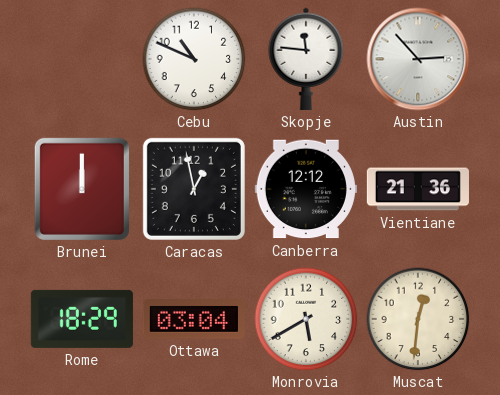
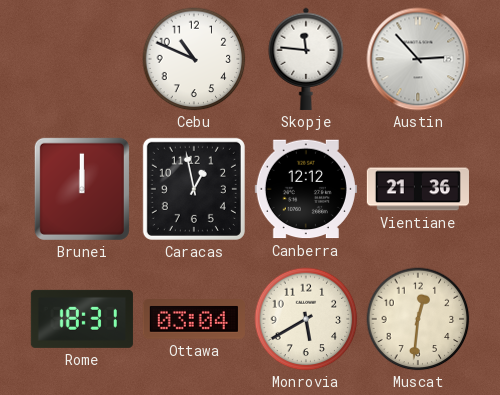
Rome: 18:29 -> 18:31
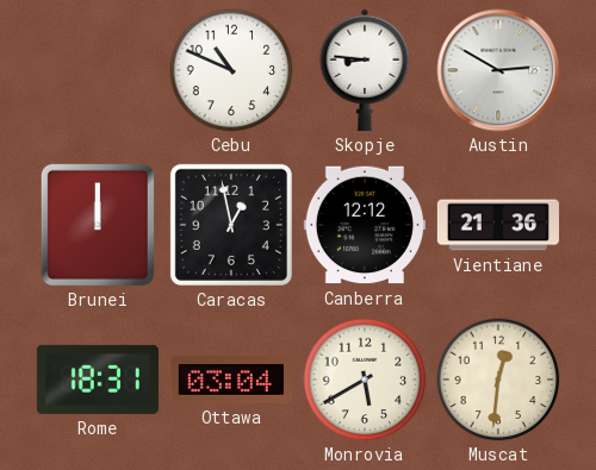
Skopje: 11:46 -> 8:46
Austin: 2:53 -> 2:50
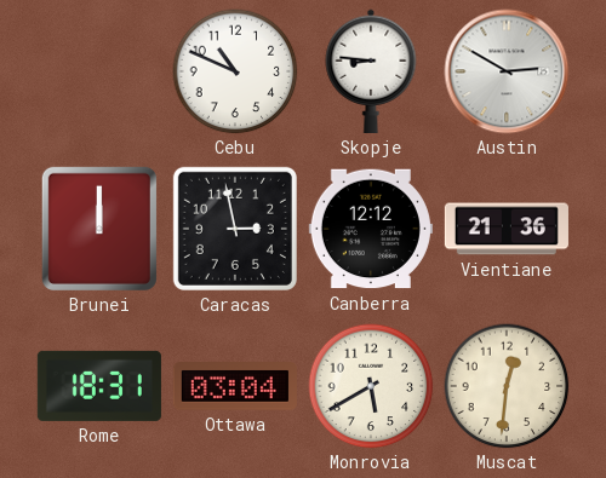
Caracas: 12:58 -> 2:58
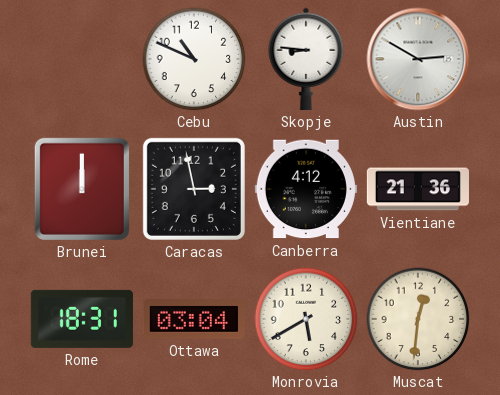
Canberra: 12:12 -> 4:12
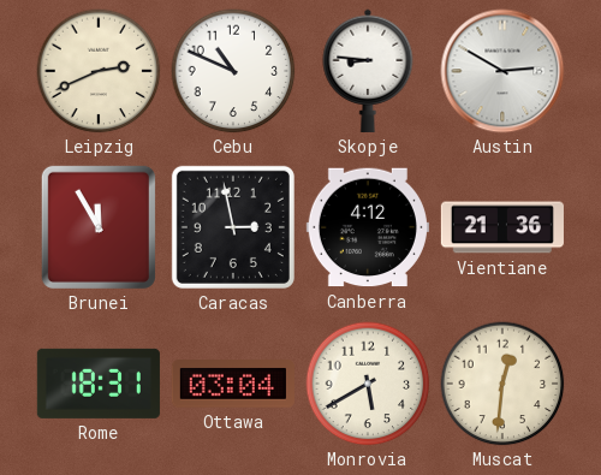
Leipzig: none -> 2:41
Brunei: 12:00 -> 11:55
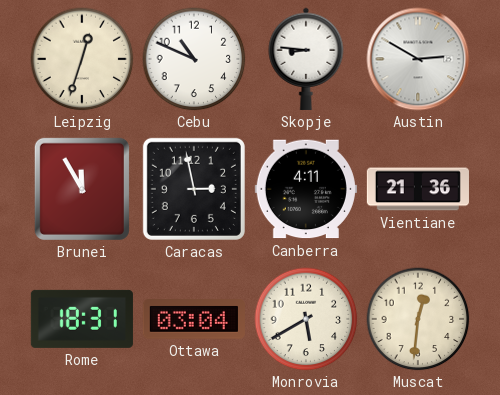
Leipzig: 2:41 -> 12:33
Canberra: 4:12 -> 4:11
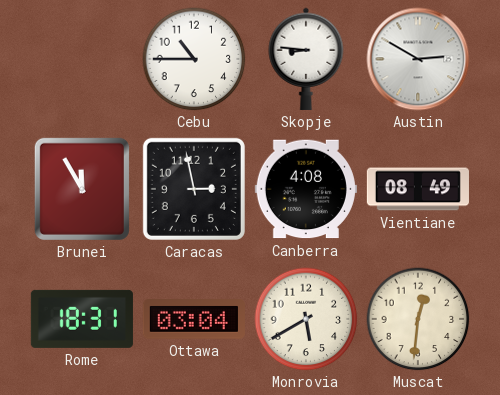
Leipzig: 12:33 -> none
Cebu: 10:49 -> 10:45
Canberra: 4:11 -> 4:08
Vientiane: 21:36 -> 08:49
